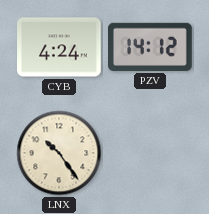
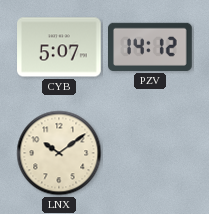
CYB: 4:24 -> 5:07
LNX: 10:24 -> 10:09
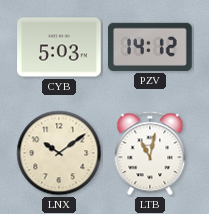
CYB: 5:07 -> 5:03
LTB: none -> 11:02
